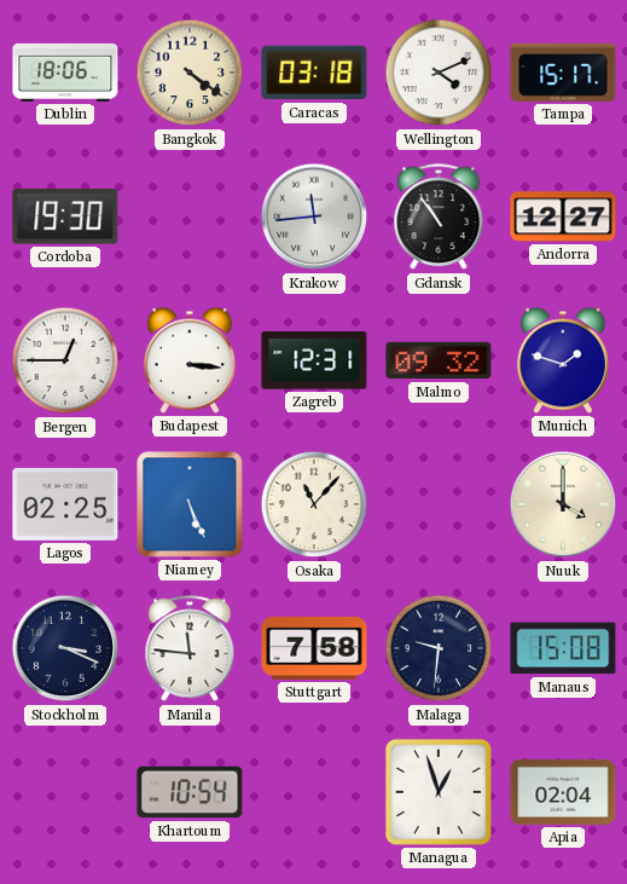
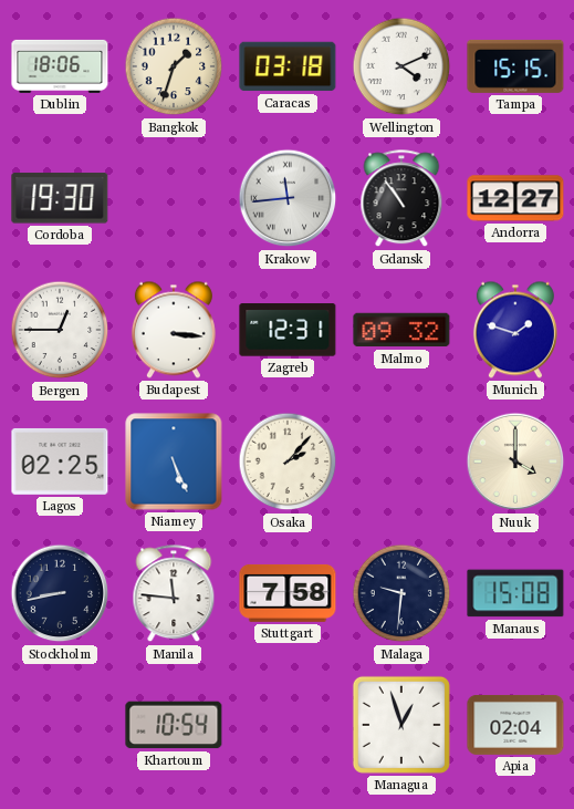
Bangkok: 4:21 -> 1:33
Tampa: 15:17 -> 15:15
Osaka: 11:07 -> 2:07
Stockholm: 3:19 -> 8:43
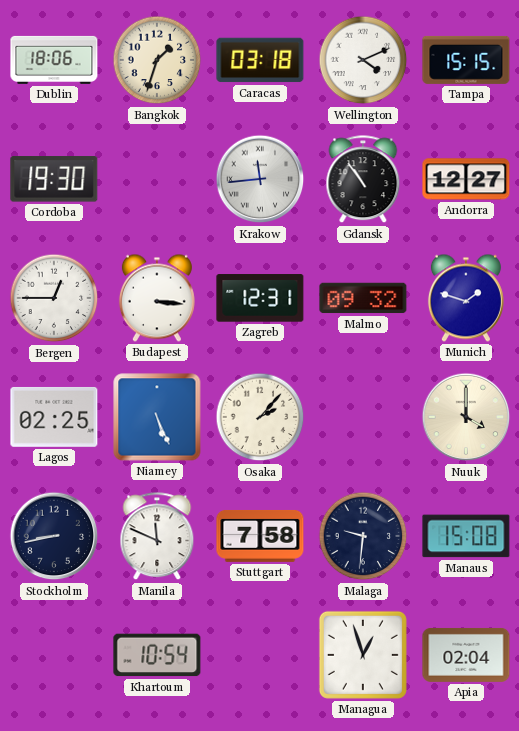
Manila: 11:46 -> 11:49
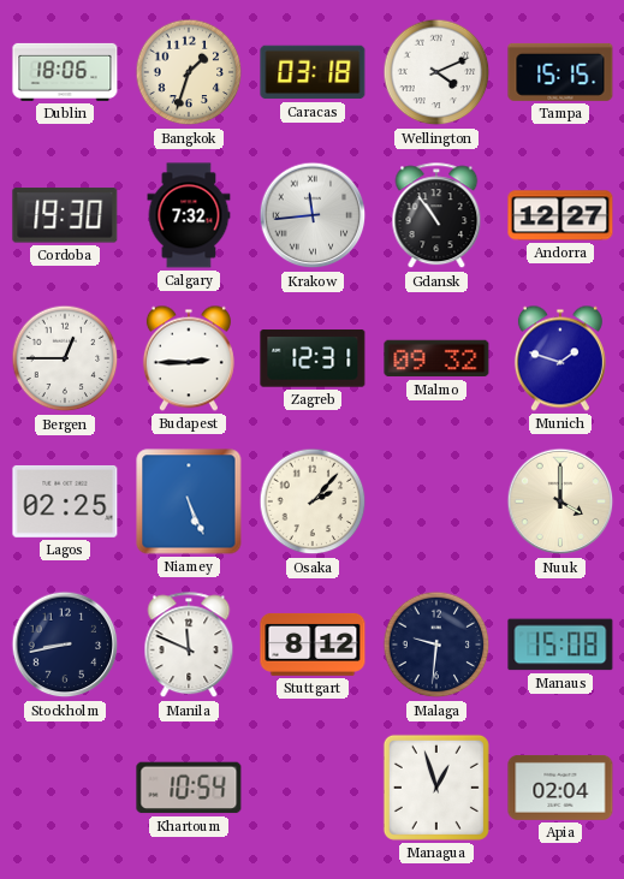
Calgary: none -> 7:32
Budapest: 3:16 -> 2:45
Stuttgart: 7:58 -> 8:12
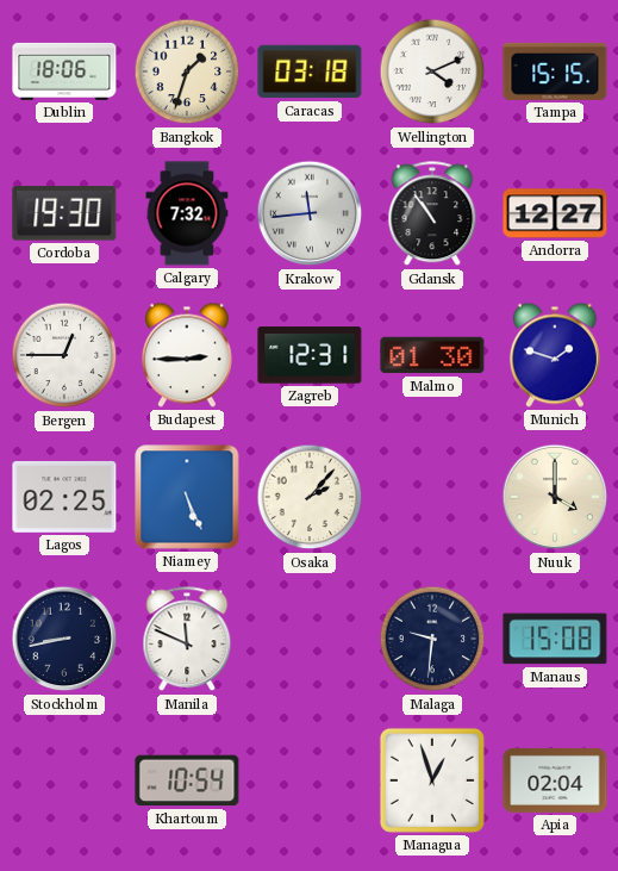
Malmo: 09:32 -> 01:30
Stuttgart: 8:12 -> none
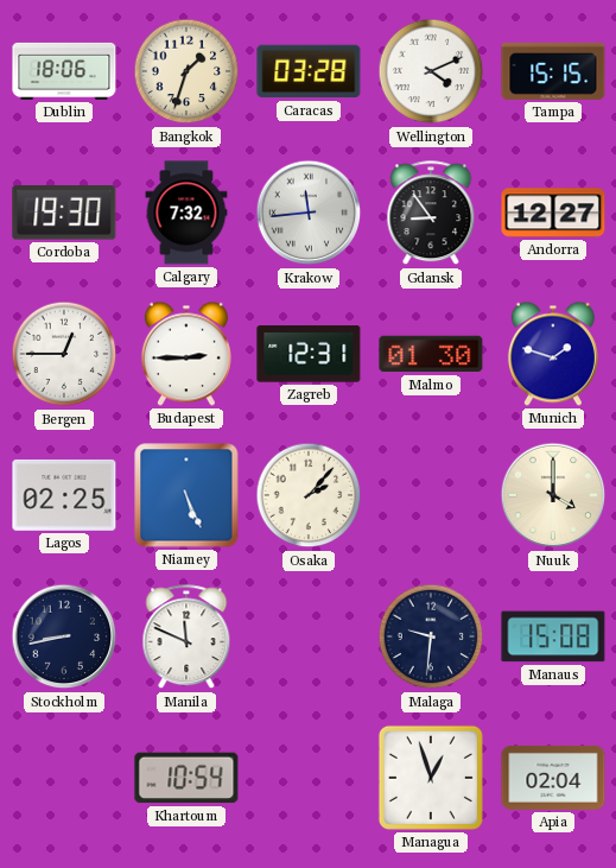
Caracas: 03:18 -> 03:28
Gdansk: 10:54 -> 8:54
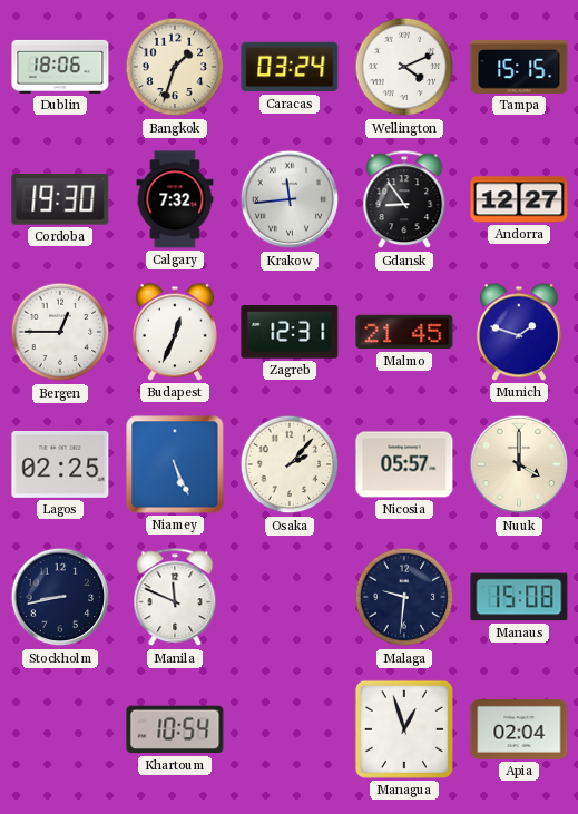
Caracas: 03:28 -> 03:24
Budapest: 2:45 -> 12:34
Malmo: 01:30 -> 21:45
Nicosia: none -> 05:57
